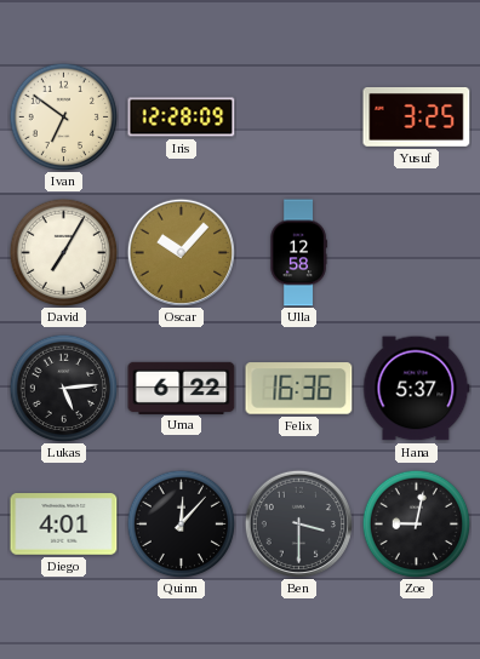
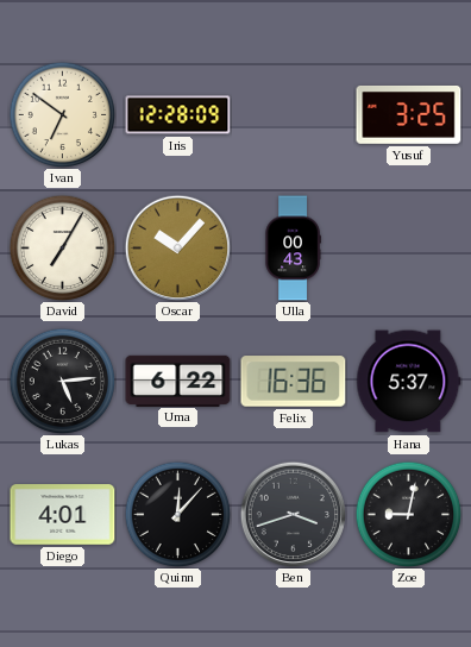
Ulla: 12:58 -> 00:43
Ben: 3:30 -> 3:42
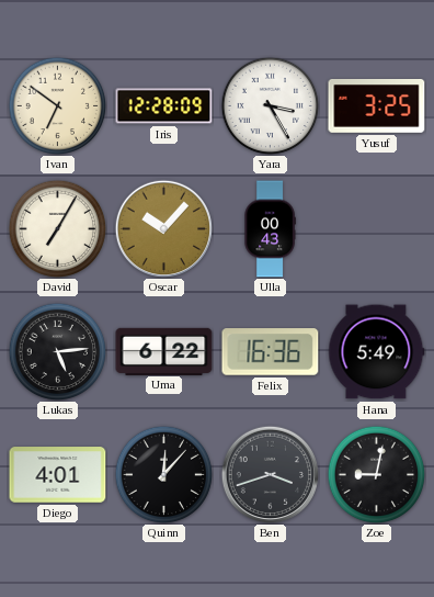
Yara: none -> 3:25
Hana: 5:37 -> 5:49
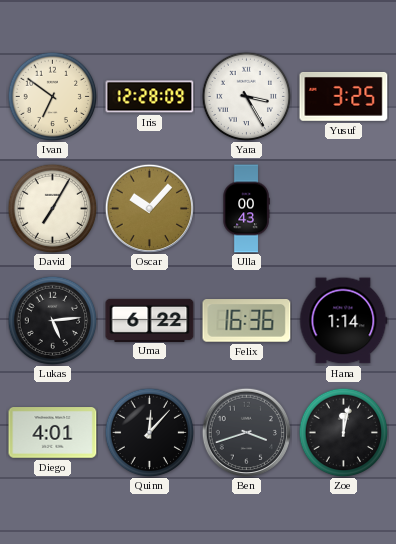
Hana: 5:49 -> 1:14
Zoe: 9:02 -> 12:02
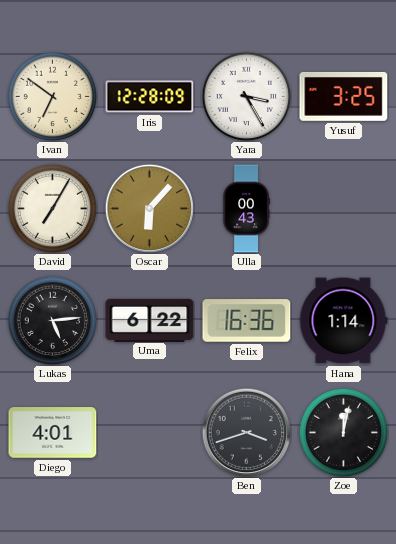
Oscar: 10:07 -> 6:07
Quinn: 12:07 -> none
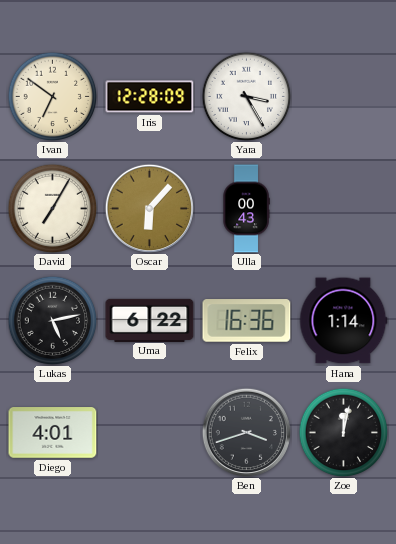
Yusuf: 3:25 -> none
Lukas: 5:14 -> 5:13
